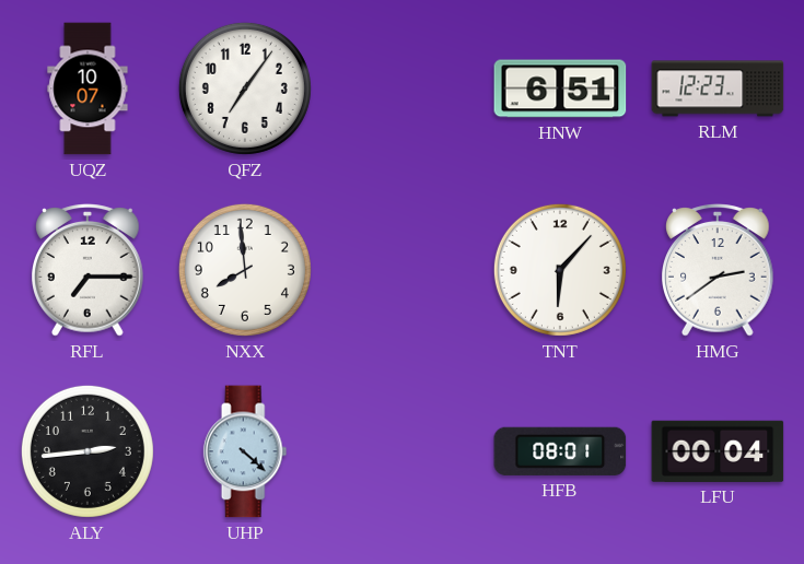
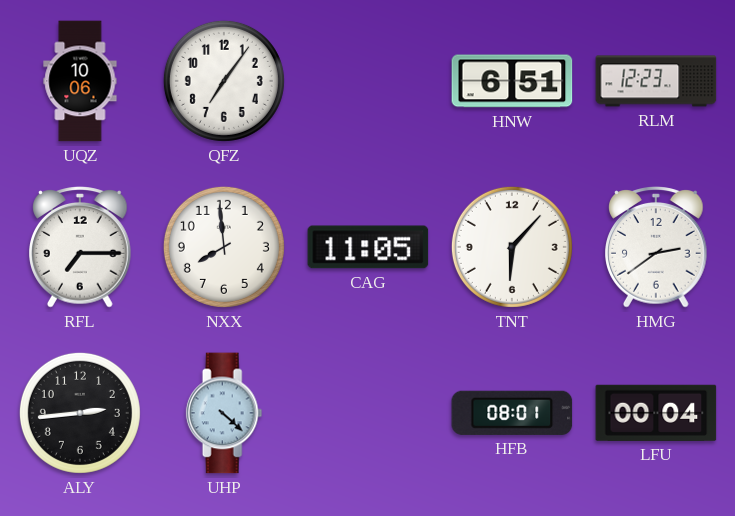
UQZ: 10:07 -> 10:06
CAG: none -> 11:05
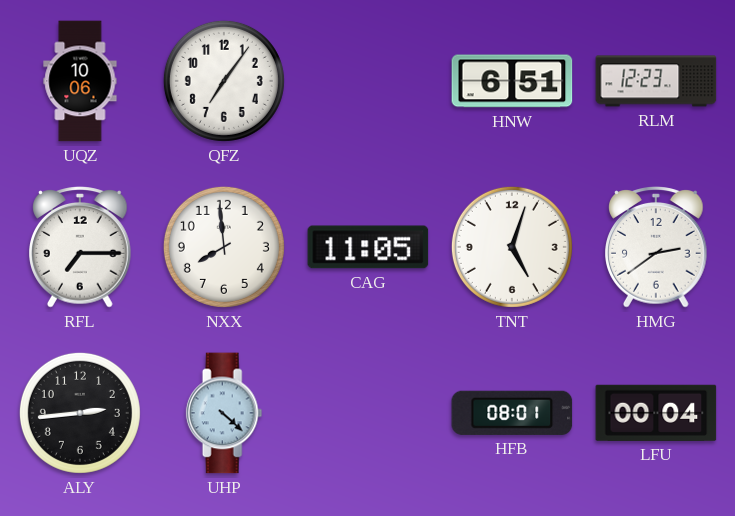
TNT: 6:07 -> 5:03
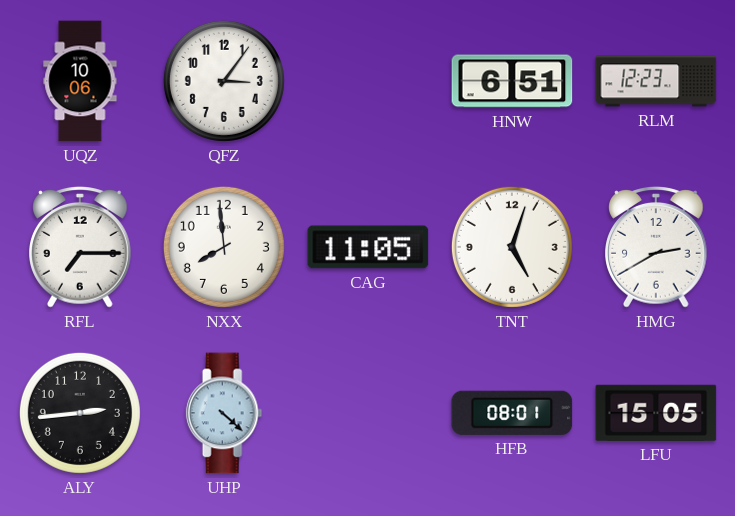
QFZ: 7:06 -> 3:06
HMG: 2:39 -> 2:40
LFU: 00:04 -> 15:05
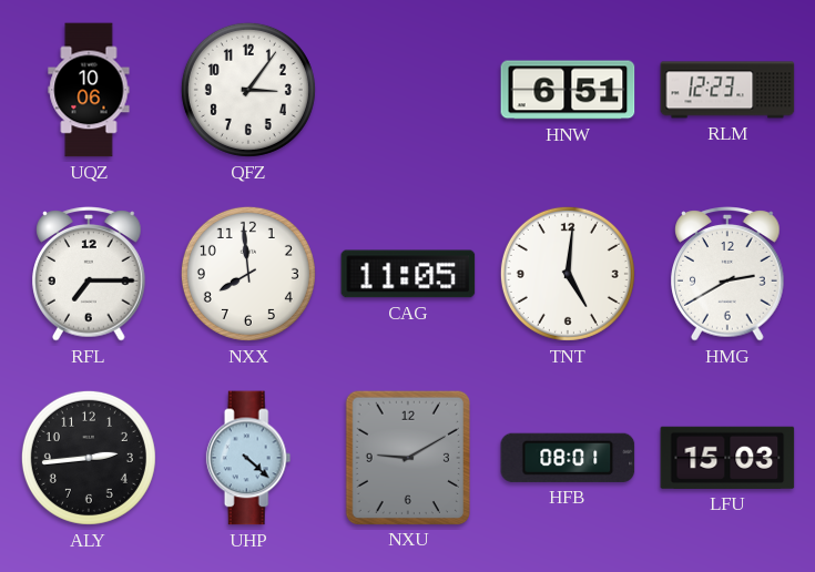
TNT: 5:03 -> 5:01
NXU: none -> 9:10
LFU: 15:05 -> 15:03
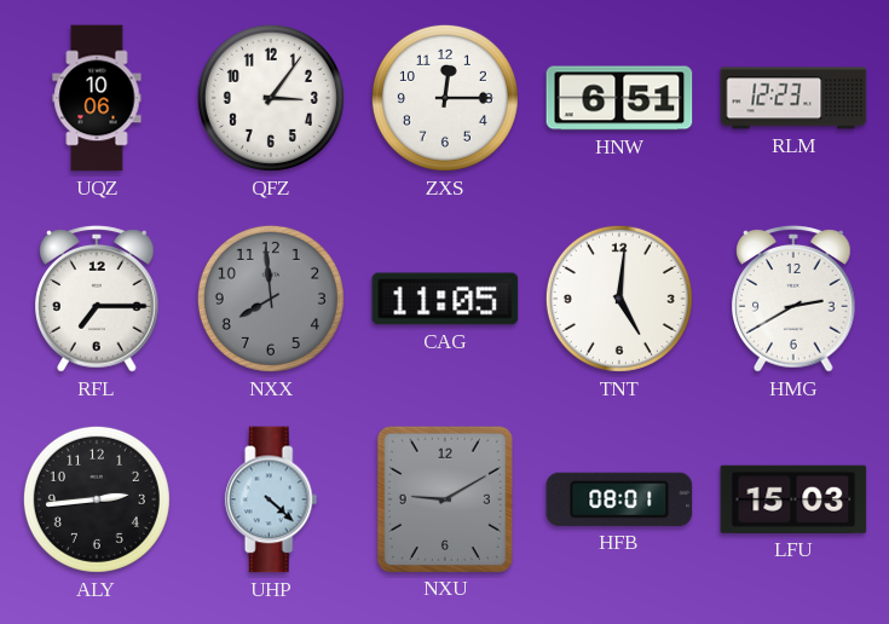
ZXS: none -> 12:15
NXX dial: white -> grey
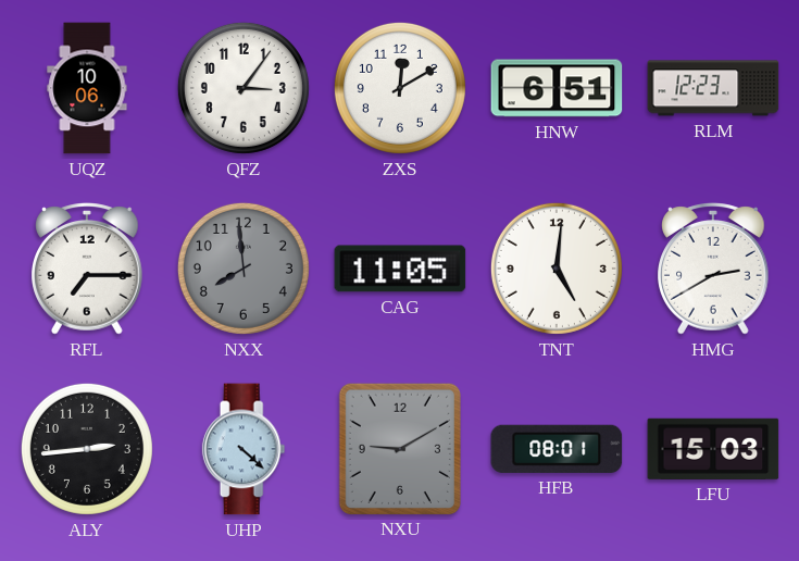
ZXS: 12:15 -> 12:10
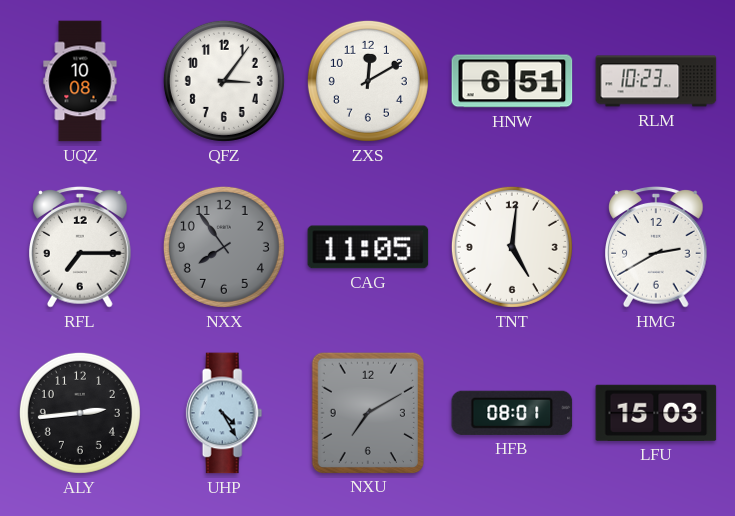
UQZ: 10:06 -> 10:08
RLM: 12:23 -> 10:23
NXX: 7:59 -> 7:54
UHP: 4:22 -> 4:25
NXU: 9:10 -> 7:10
